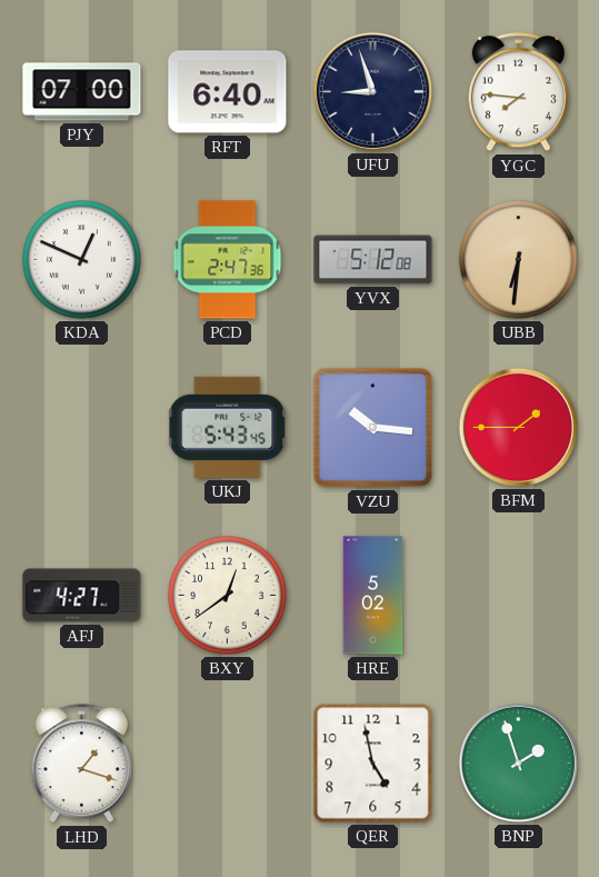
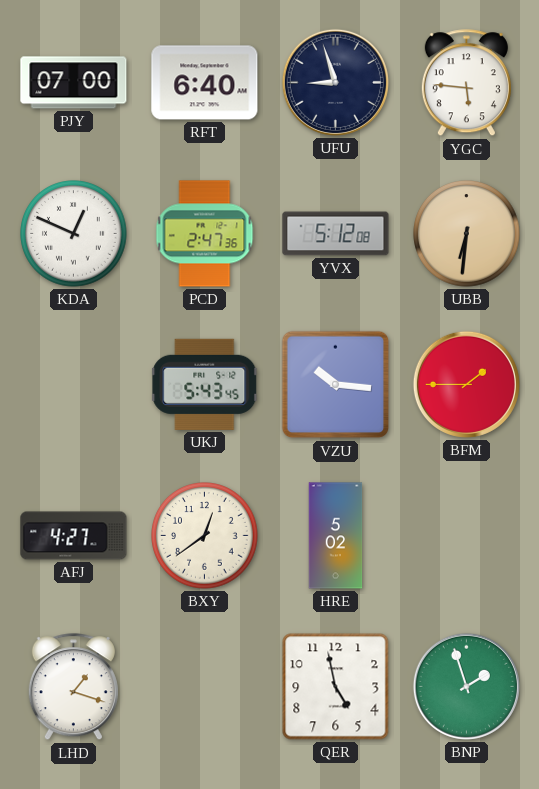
YGC: 7:46 -> 5:46
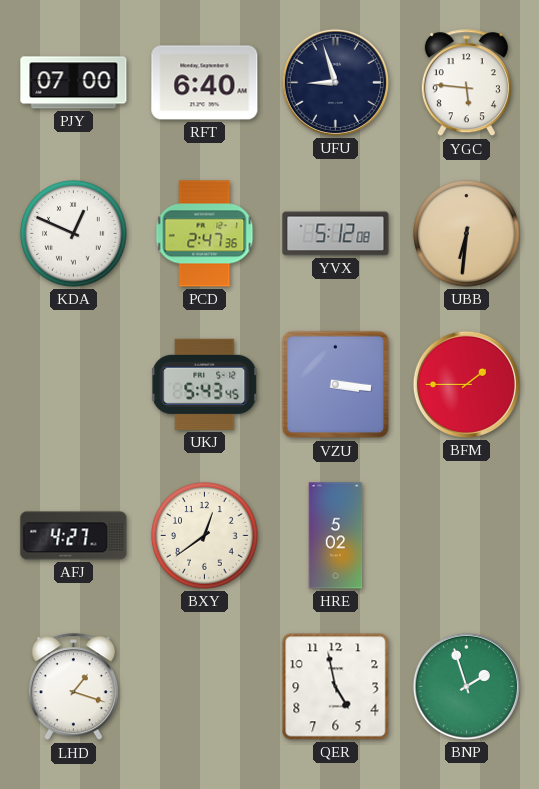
VZU: 10:16 -> 3:16
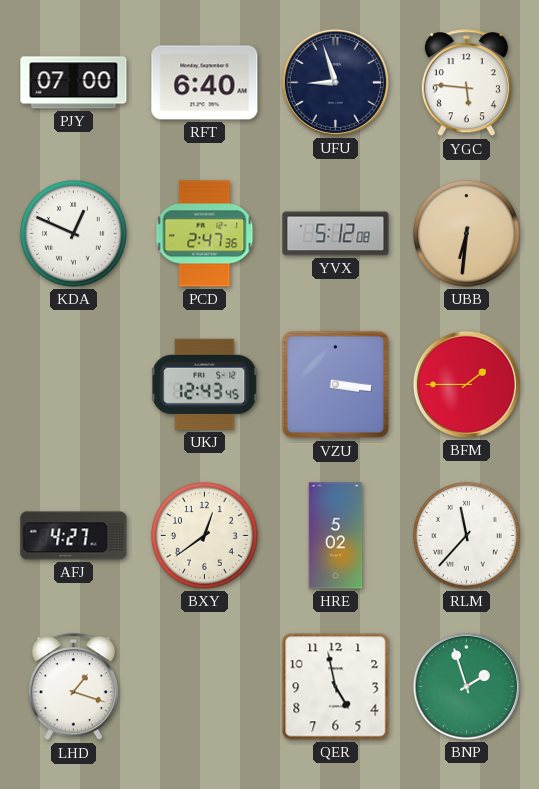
UKJ: 5:43 -> 12:43
RLM: none -> 11:37
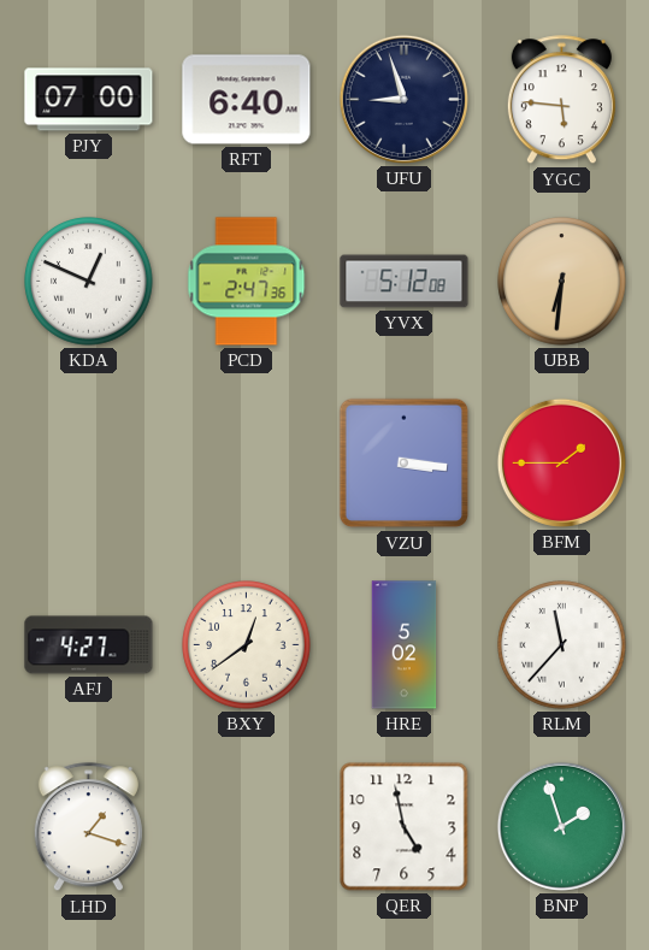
UKJ: 12:43 -> none
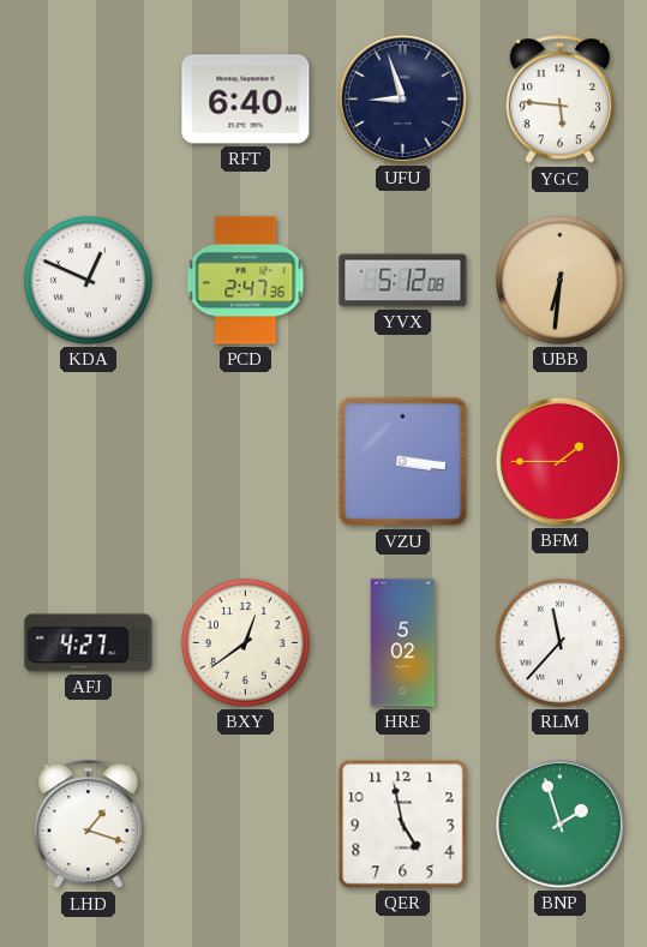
PJY: 07:00 -> none
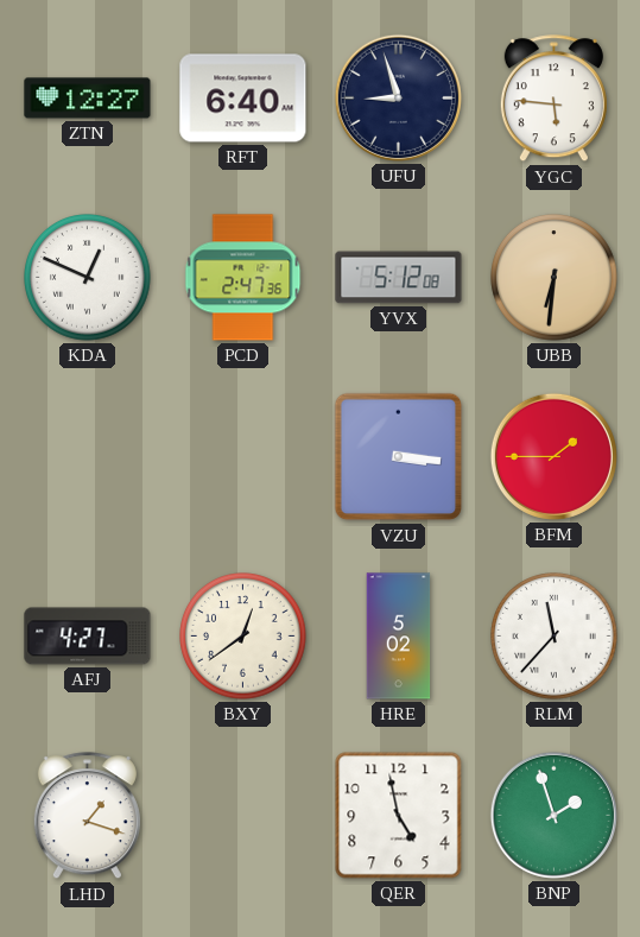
ZTN: none -> 12:27
